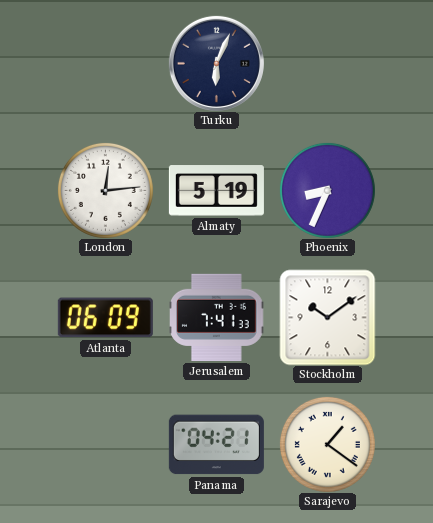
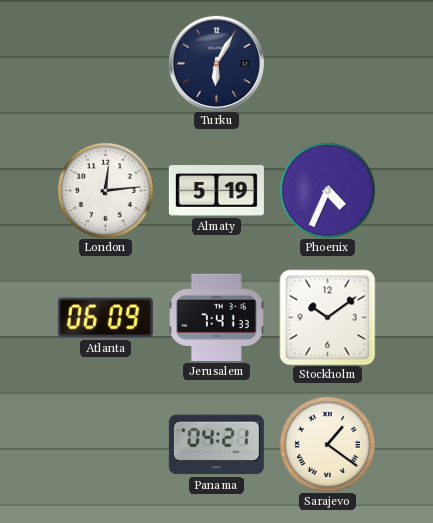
Turku: 6:04 -> 6:05
Phoenix: 8:34 -> 4:34
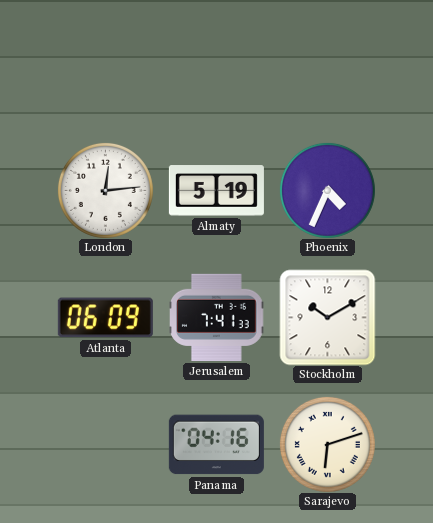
Turku: 6:05 -> none
Stockholm: 10:09 -> 10:10
Panama: 04:21 -> 04:16
Sarajevo: 1:21 -> 6:12
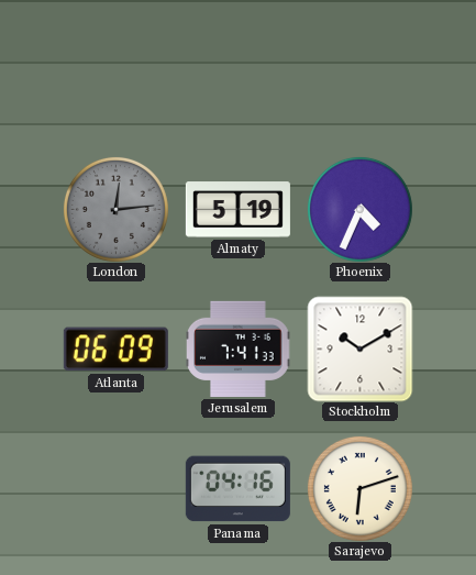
London dial: white -> grey
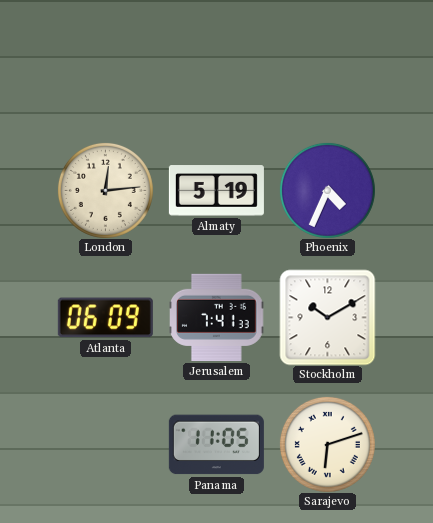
London dial: grey -> cream
Panama: 04:16 -> 11:05
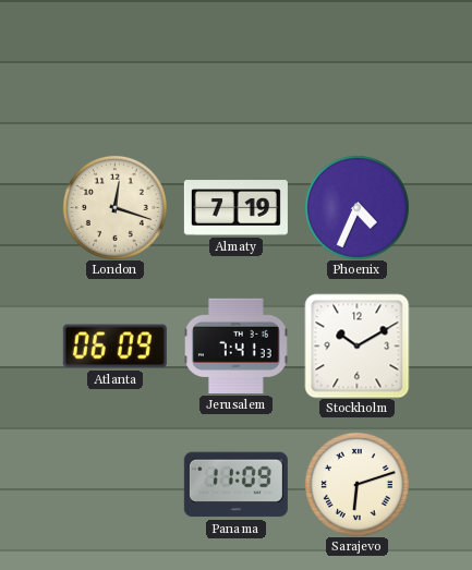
London: 12:14 -> 12:18
Almaty: 5:19 -> 7:19
Panama: 11:05 -> 11:09
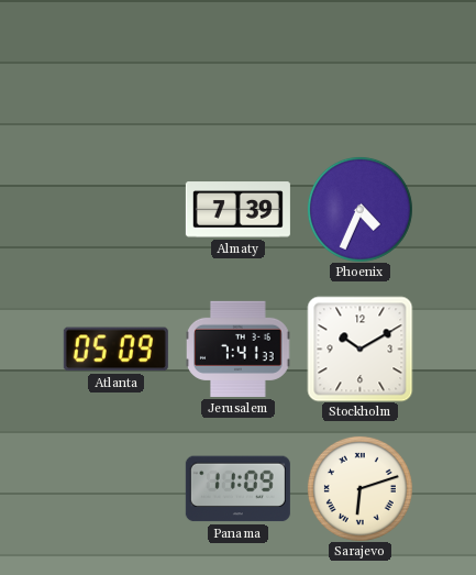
London: 12:18 -> none
Almaty: 7:19 -> 7:39
Atlanta: 06:09 -> 05:09
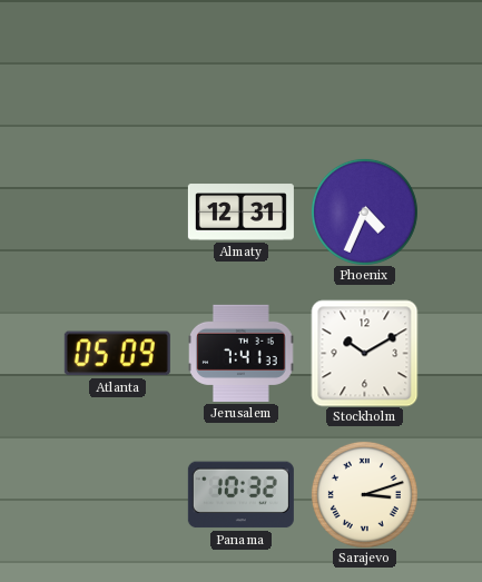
Almaty: 7:39 -> 12:31
Panama: 11:09 -> 10:32
Sarajevo: 6:12 -> 3:12
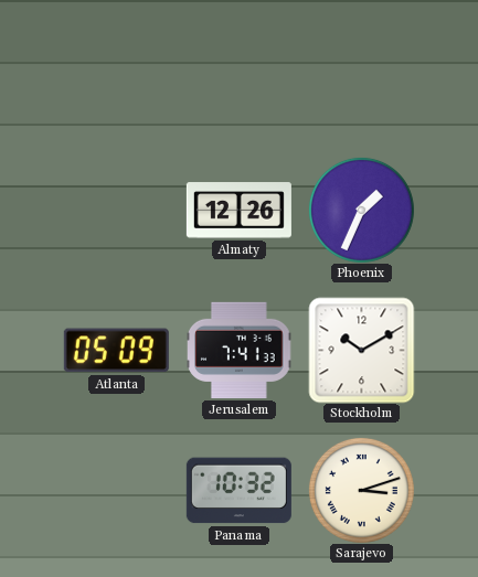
Almaty: 12:31 -> 12:26
Phoenix: 4:34 -> 1:34
